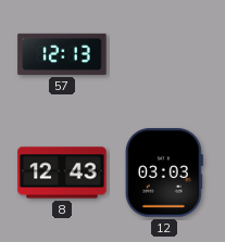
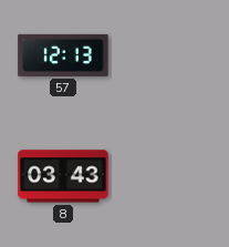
8: 12:43 -> 03:43
12: 03:03 -> none
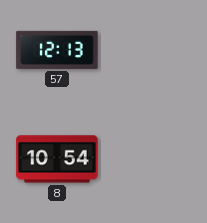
8: 03:43 -> 10:54
